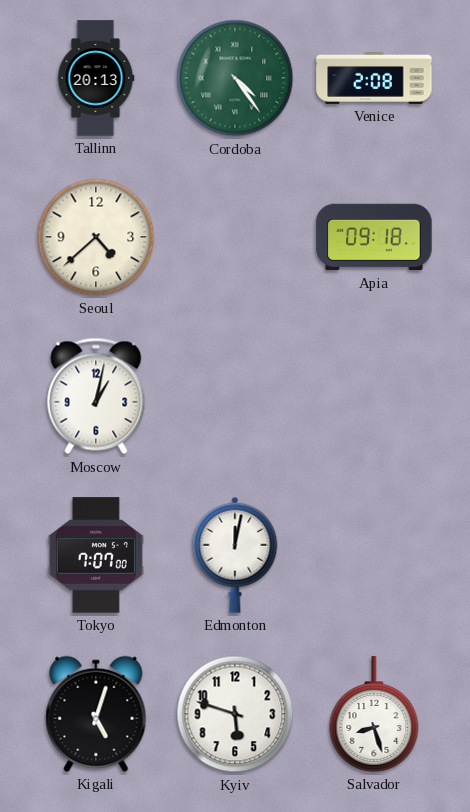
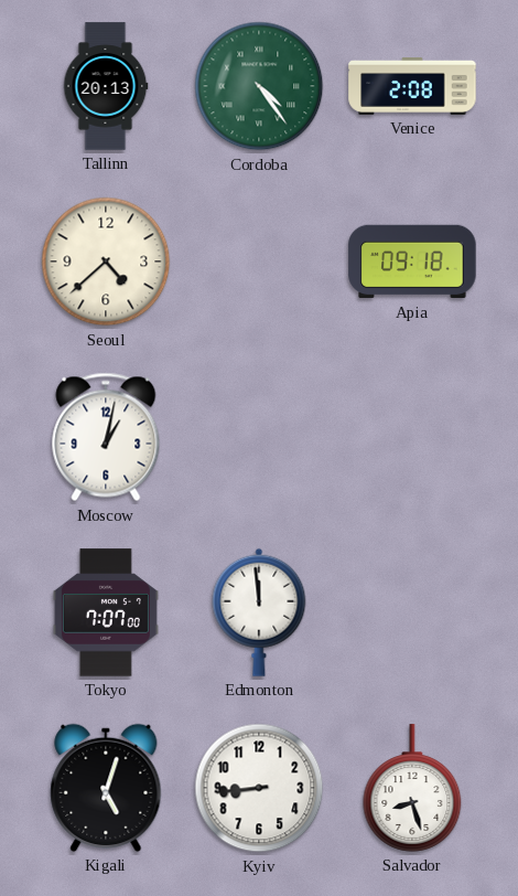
Edmonton: 12:02 -> 11:59
Kyiv: 5:48 -> 8:44
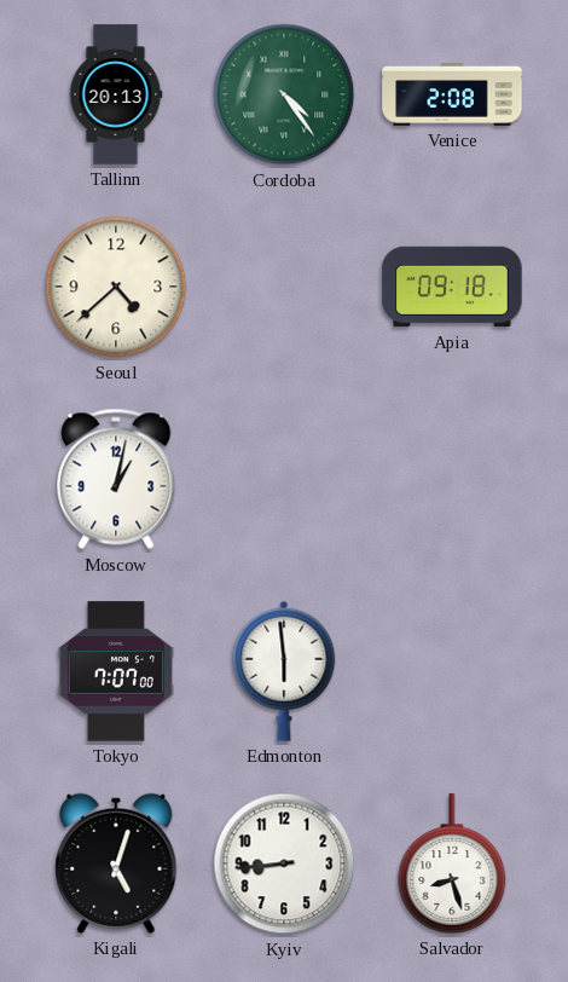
Edmonton: 11:59 -> 5:59
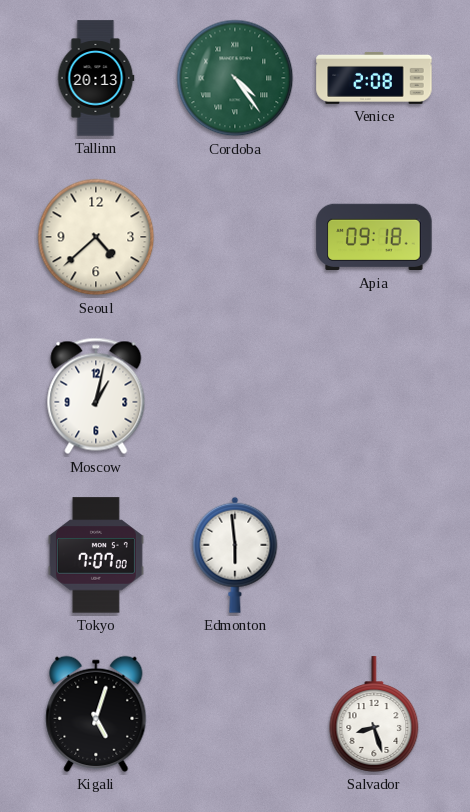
Kyiv: 8:44 -> none
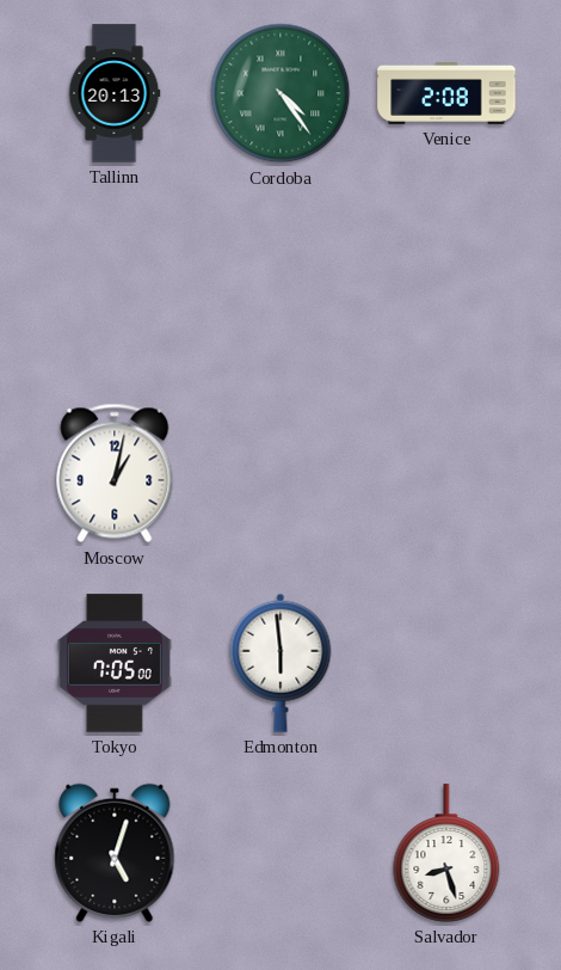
Seoul: 4:38 -> none
Apia: 09:18 -> none
Tokyo: 7:07 -> 7:05
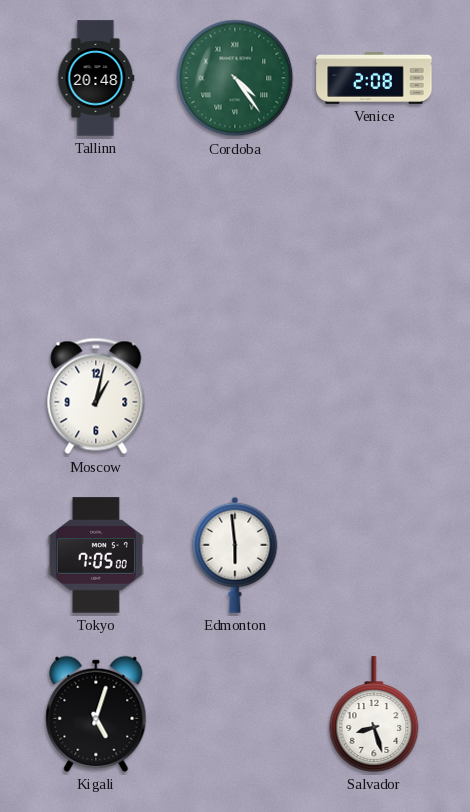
Tallinn: 20:13 -> 20:48
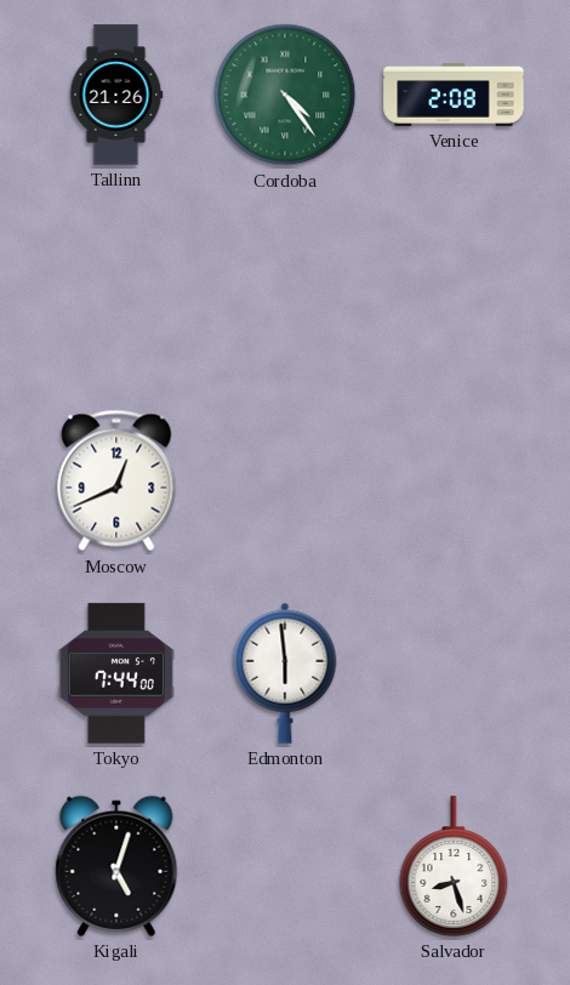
Tallinn: 20:48 -> 21:26
Moscow: 1:02 -> 12:41
Tokyo: 7:05 -> 7:44
